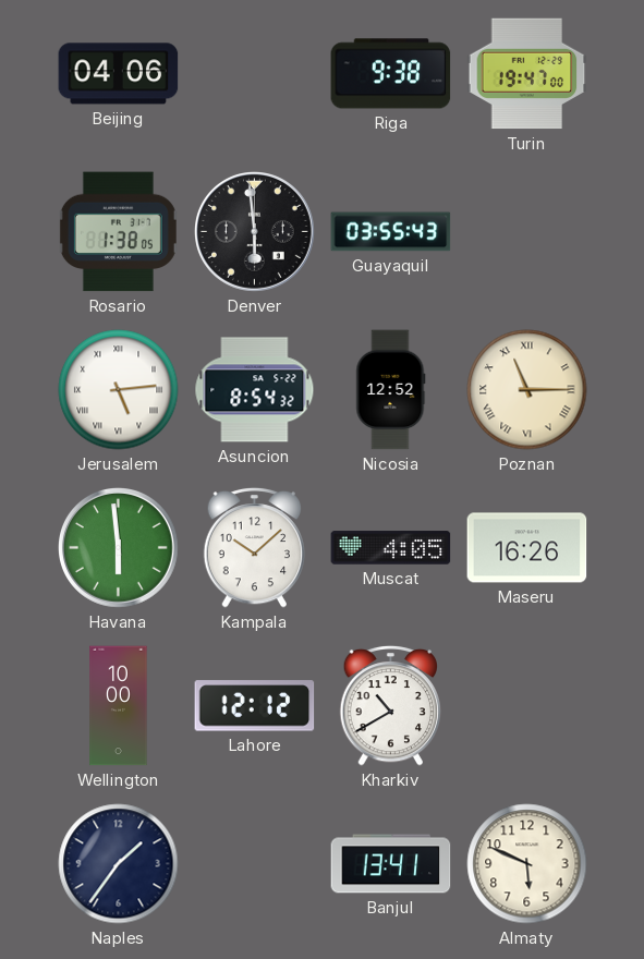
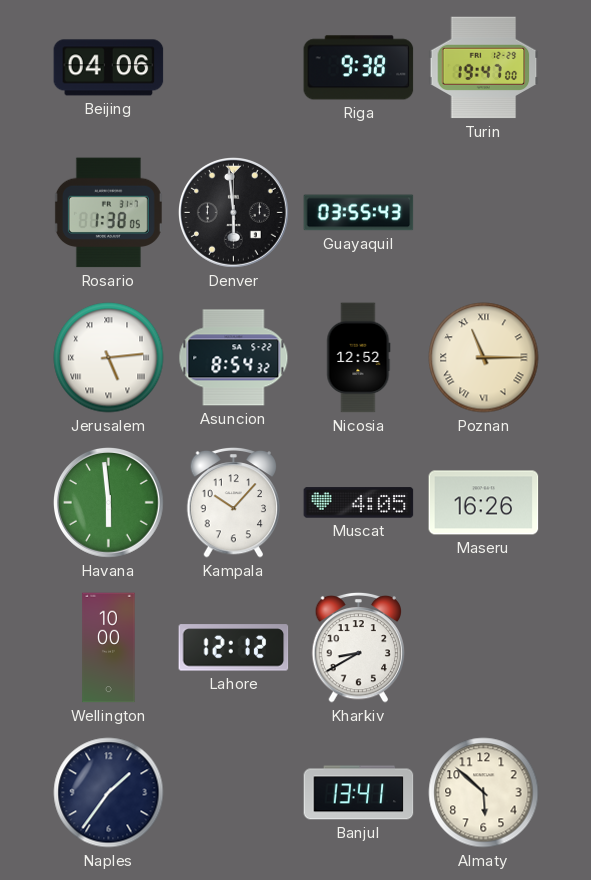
Kampala: 10:08 -> 10:07
Kharkiv: 10:40 -> 8:40
Almaty: 5:49 -> 5:52
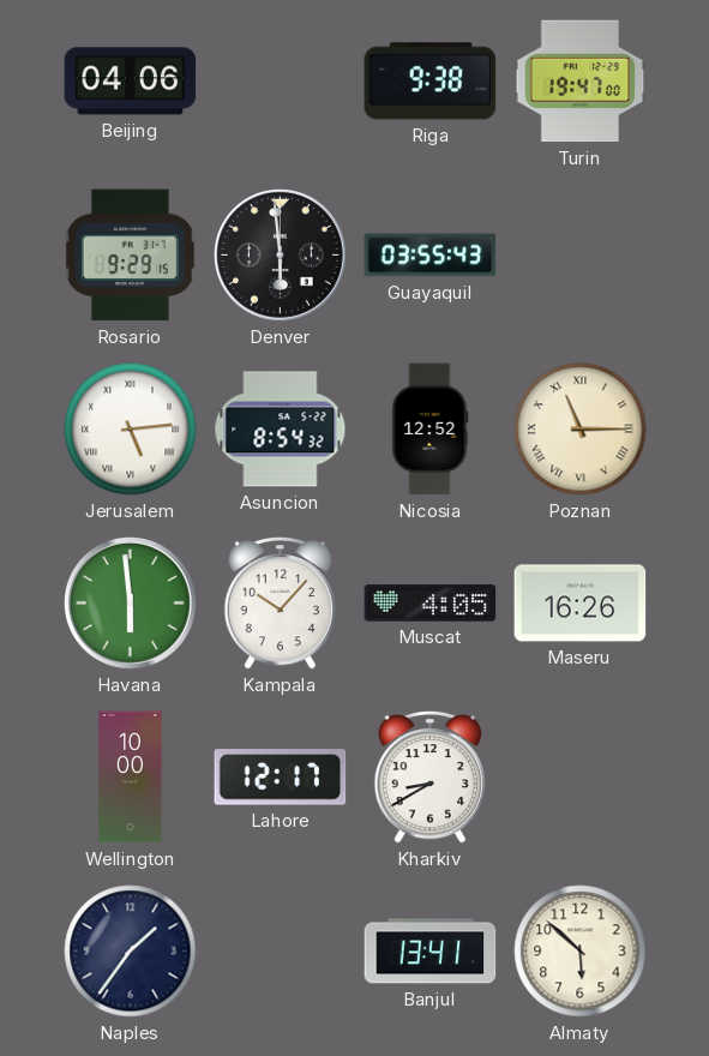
Rosario: 1:38 -> 9:29
Lahore: 12:12 -> 12:17
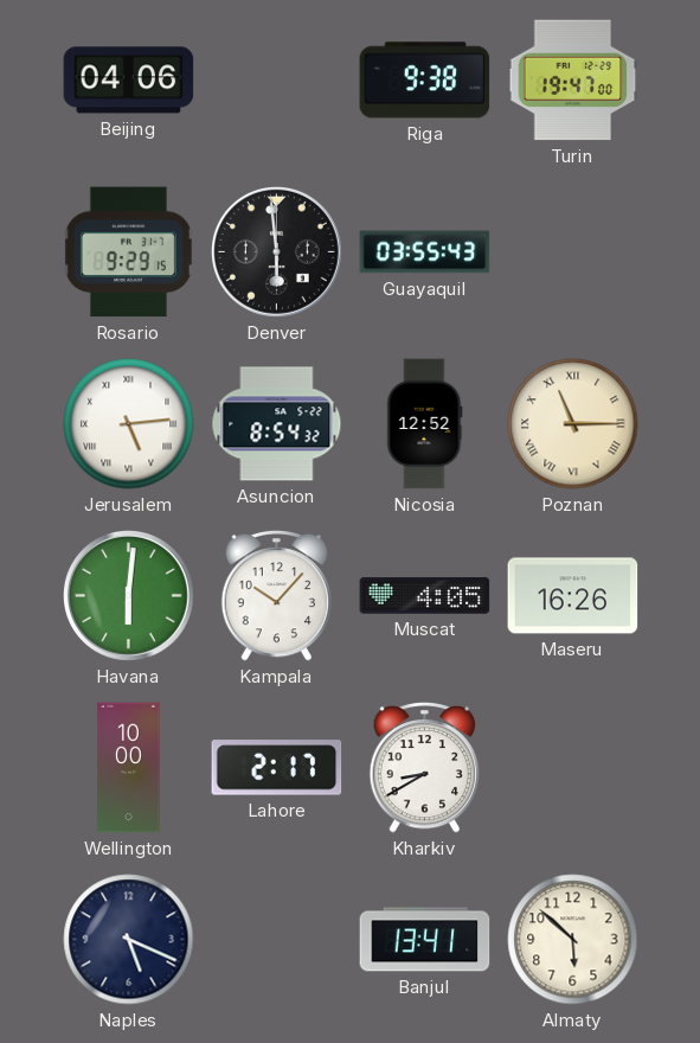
Havana: 5:59 -> 6:01
Lahore: 12:17 -> 2:17
Naples: 1:36 -> 5:19
